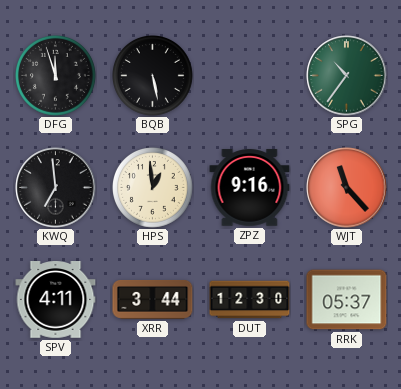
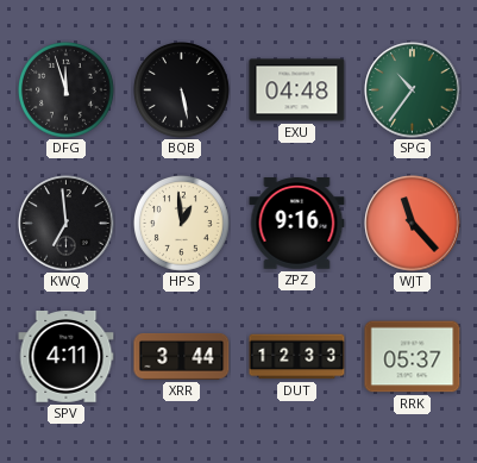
EXU: none -> 04:48
DUT: 12:30 -> 12:33
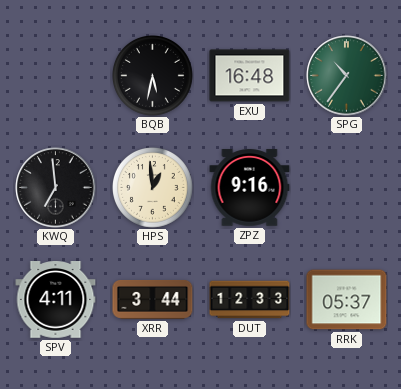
DFG: 11:57 -> none
BQB: 5:28 -> 5:32
EXU: 04:48 -> 16:48
WJT: 11:23 -> none
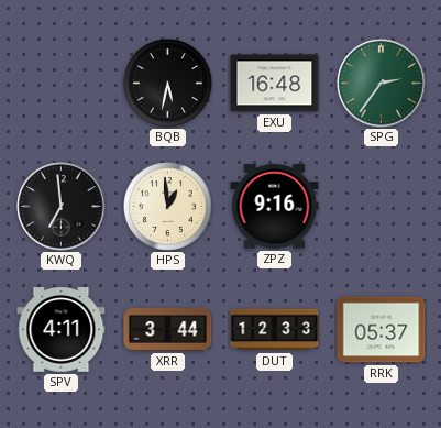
SPG: 10:36 -> 2:36
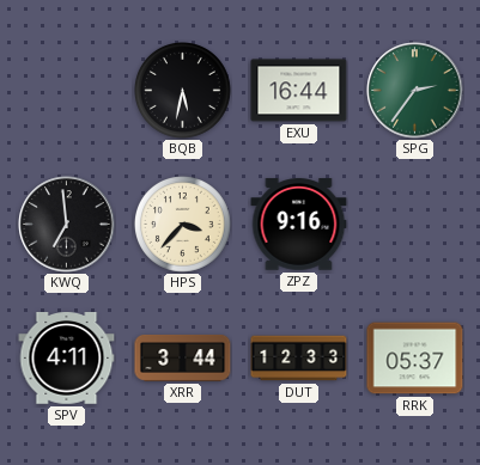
EXU: 16:48 -> 16:44
HPS: 12:59 -> 3:37
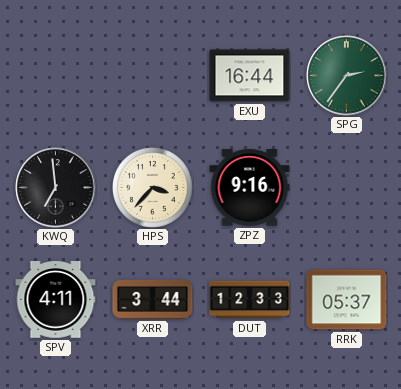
BQB: 5:32 -> none
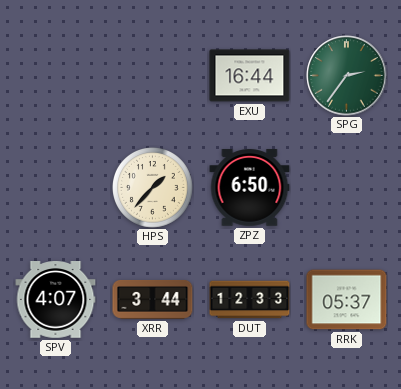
KWQ: 6:59 -> none
HPS: 3:37 -> 1:37
ZPZ: 9:16 -> 6:50
SPV: 4:11 -> 4:07
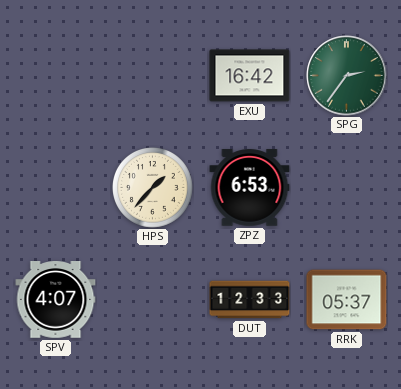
EXU: 16:44 -> 16:42
ZPZ: 6:50 -> 6:53
XRR: 3:44 -> none
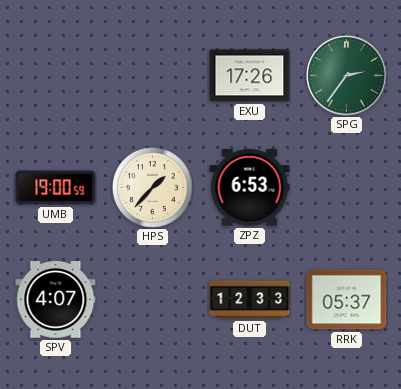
EXU: 16:42 -> 17:26
UMB: none -> 19:00
